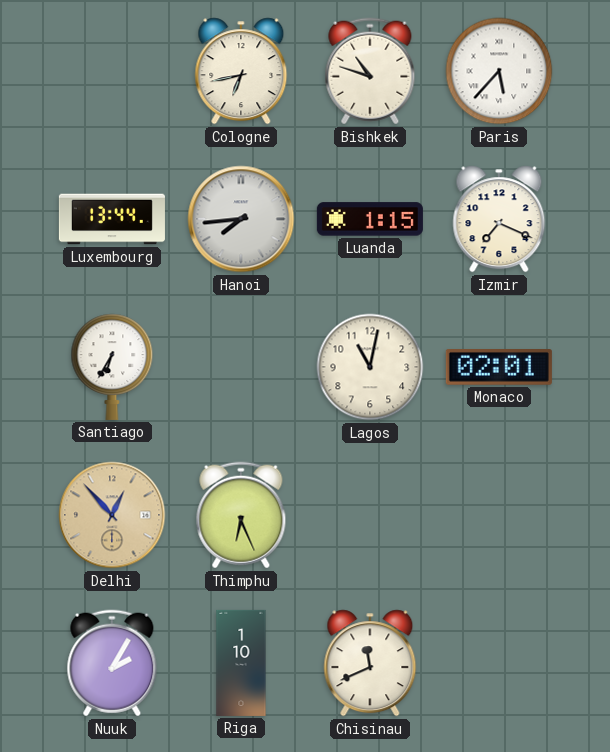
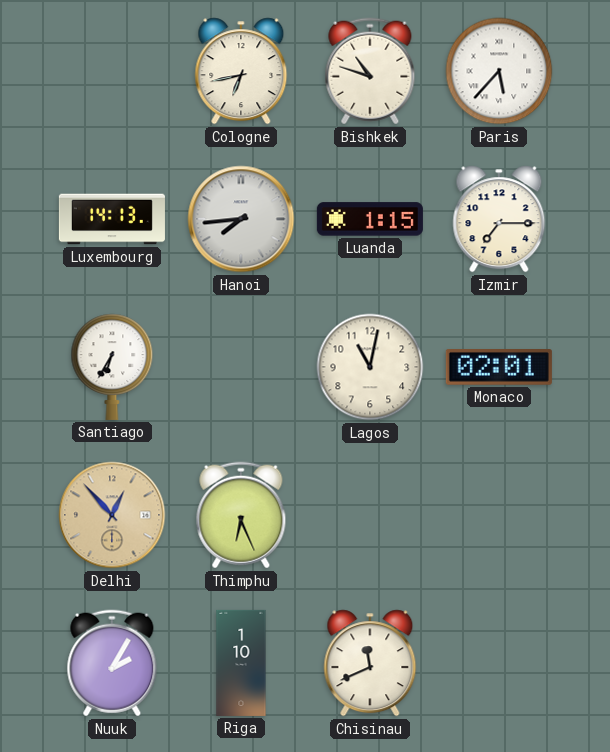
Luxembourg: 13:44 -> 14:13
Izmir: 7:19 -> 7:15
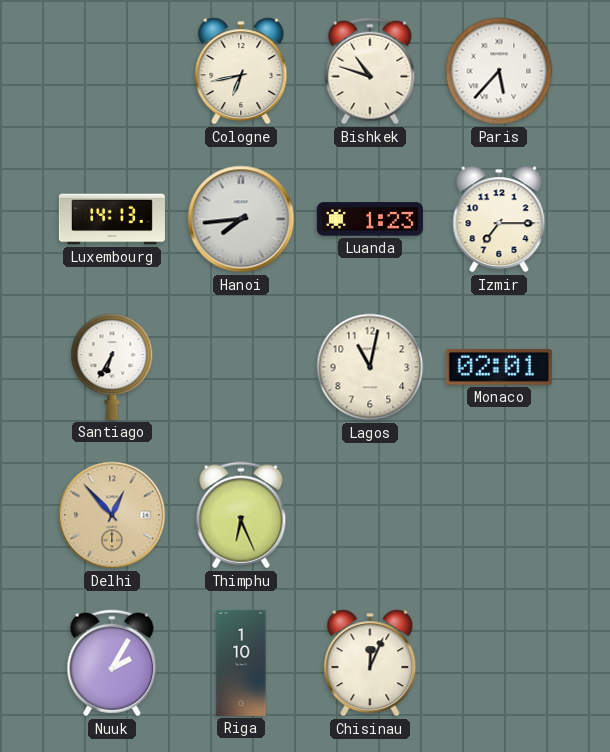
Luanda: 1:15 -> 1:23
Chisinau: 11:41 -> 12:04
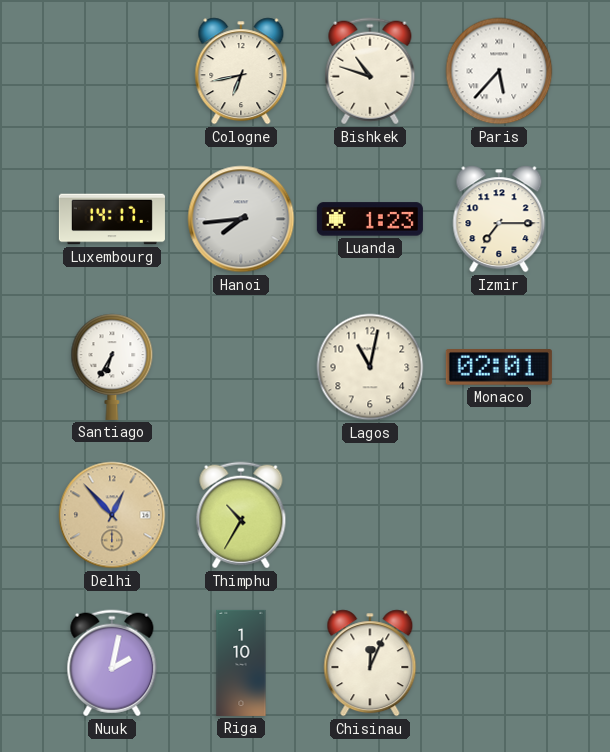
Luxembourg: 14:13 -> 14:17
Thimphu: 6:26 -> 10:35
Nuuk: 2:05 -> 2:02
